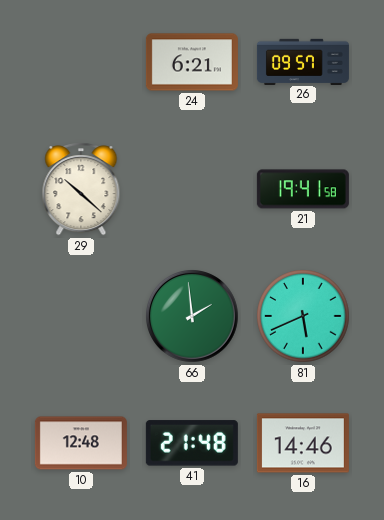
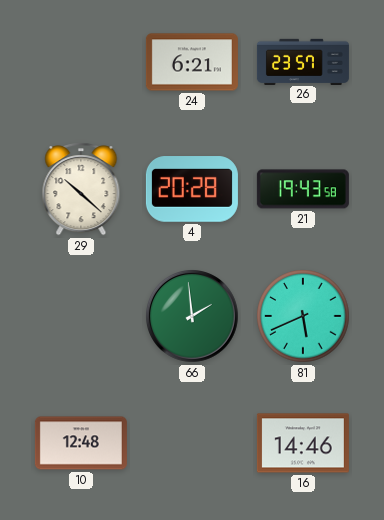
26: 09:57 -> 23:57
4: none -> 20:28
21: 19:41 -> 19:43
41: 21:48 -> none
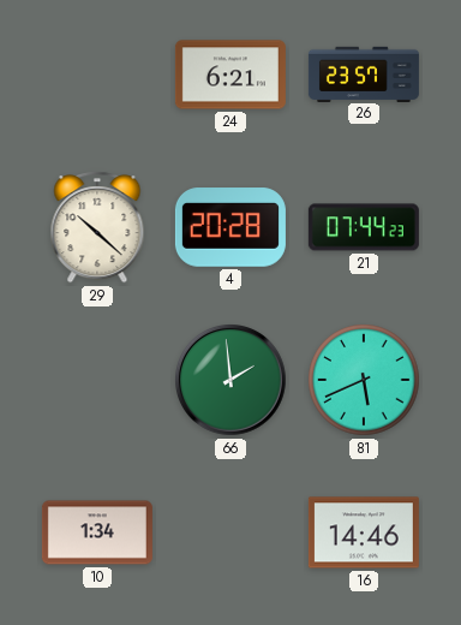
21: 19:43 -> 07:44
10: 12:48 -> 1:34
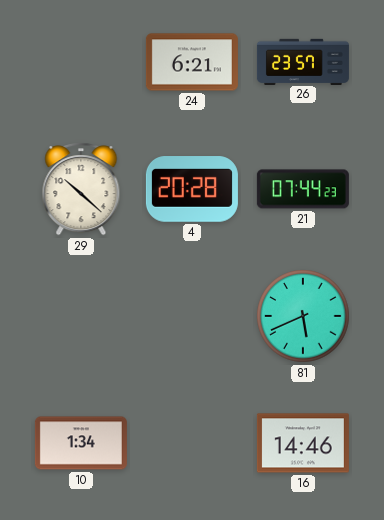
66: 1:59 -> none
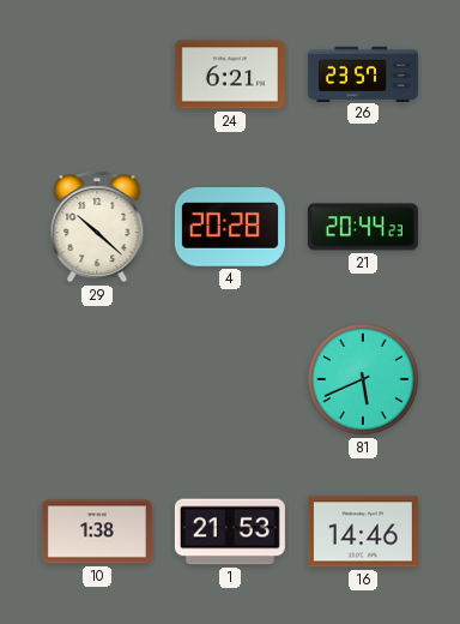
21: 07:44 -> 20:44
10: 1:34 -> 1:38
1: none -> 21:53
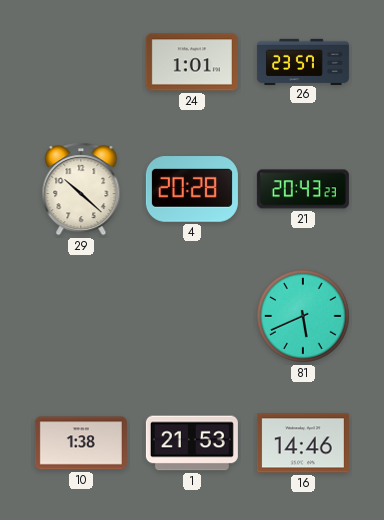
24: 6:21 -> 1:01
21: 20:44 -> 20:43
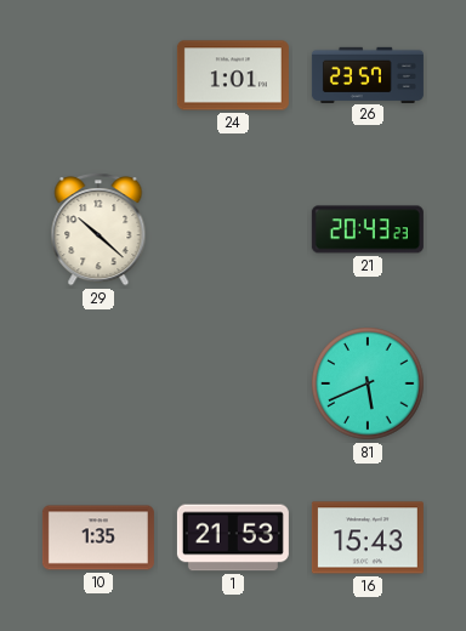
4: 20:28 -> none
10: 1:38 -> 1:35
16: 14:46 -> 15:43
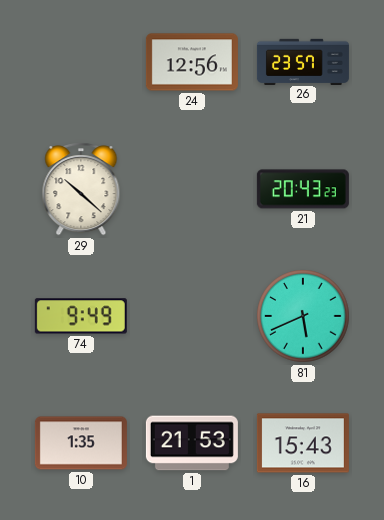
24: 1:01 -> 12:56
74: none -> 9:49
